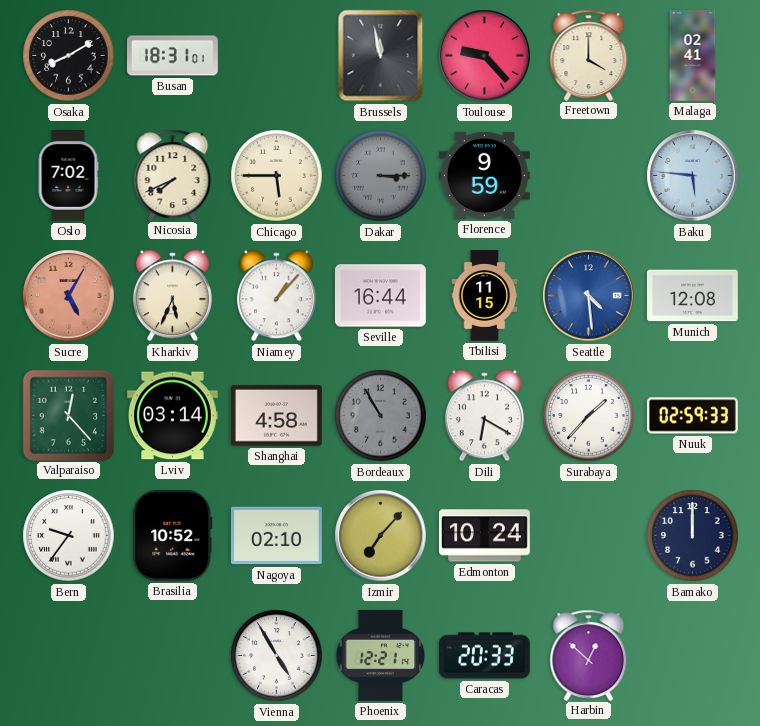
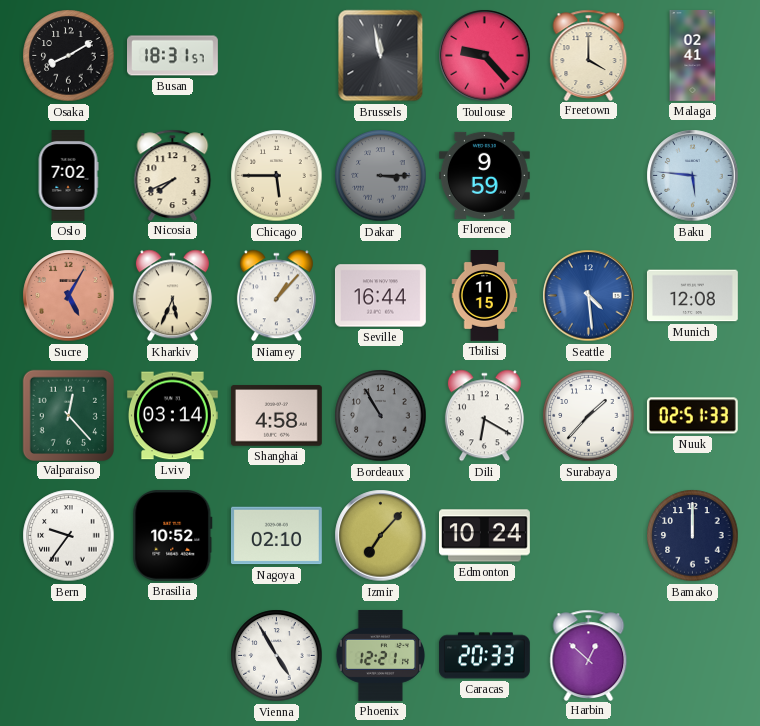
Busan: 18:31:01 -> 18:31:57
Nuuk: 02:59 -> 02:51
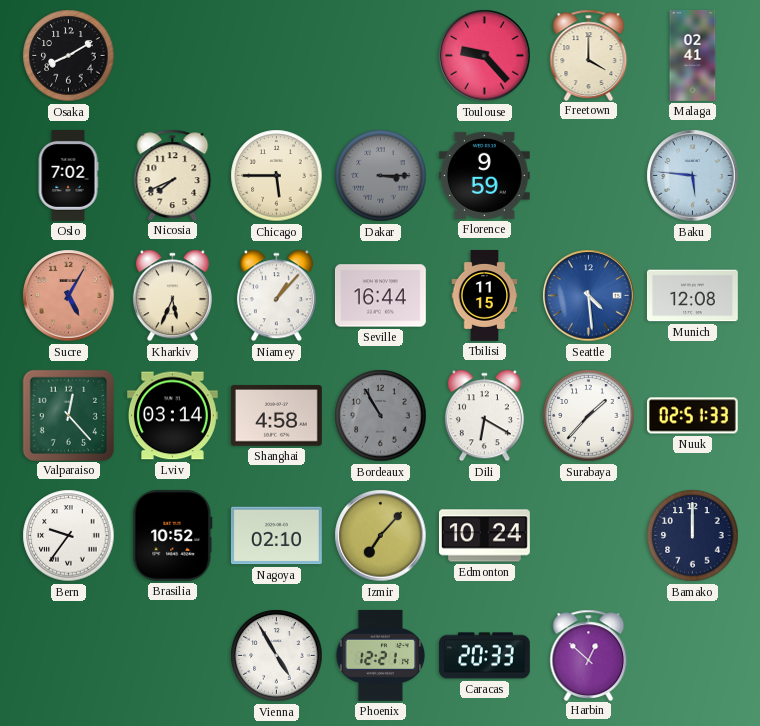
Busan: 18:31 -> none
Brussels: 11:58 -> none
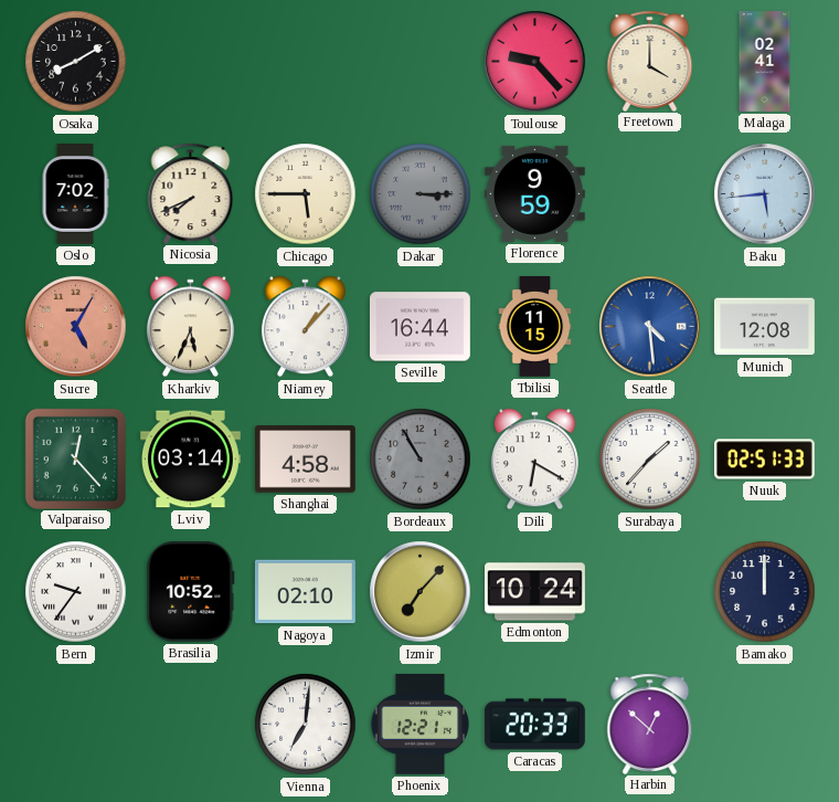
Baku: 5:46 -> 5:44
Vienna: 4:55 -> 7:01
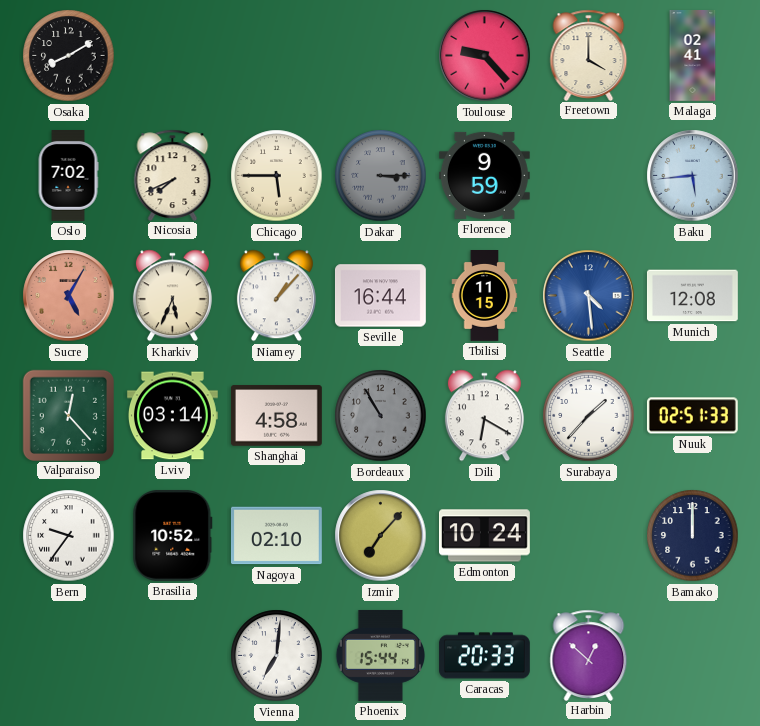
Phoenix: 12:21 -> 15:44
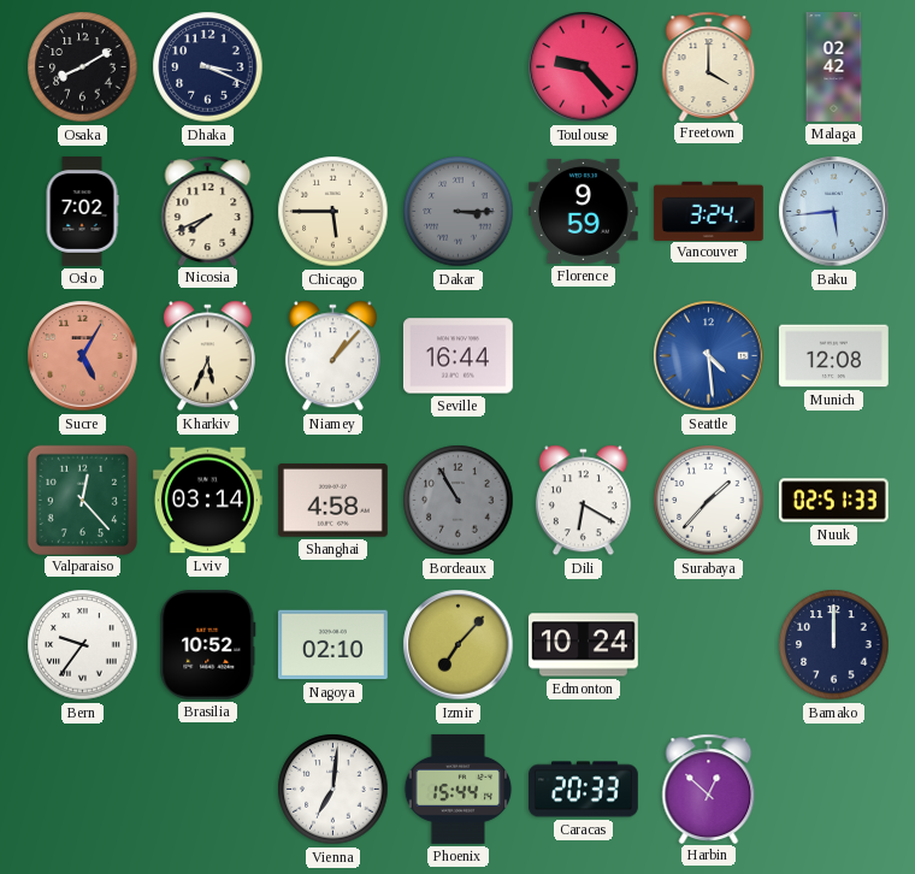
Dhaka: none -> 3:19
Malaga: 02:41 -> 02:42
Vancouver: none -> 3:24
Tbilisi: 11:15 -> none
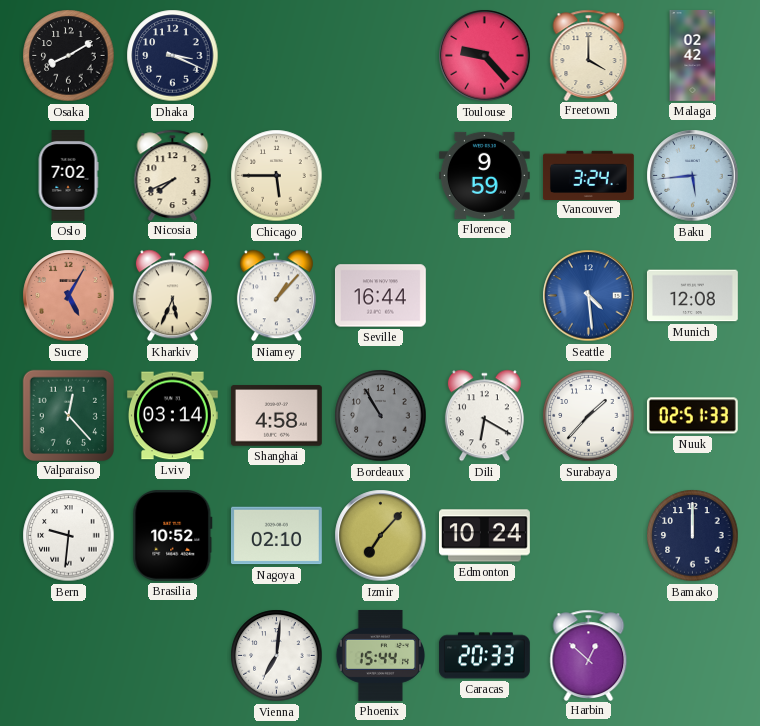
Dakar: 3:15 -> none
Bern: 9:36 -> 9:31
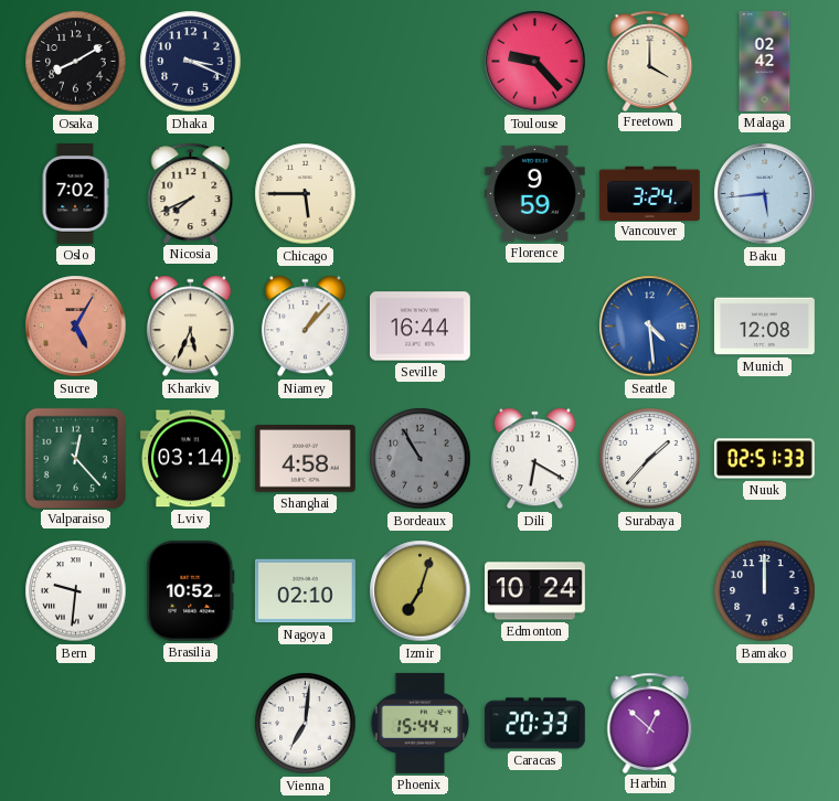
Izmir: 7:07 -> 7:03
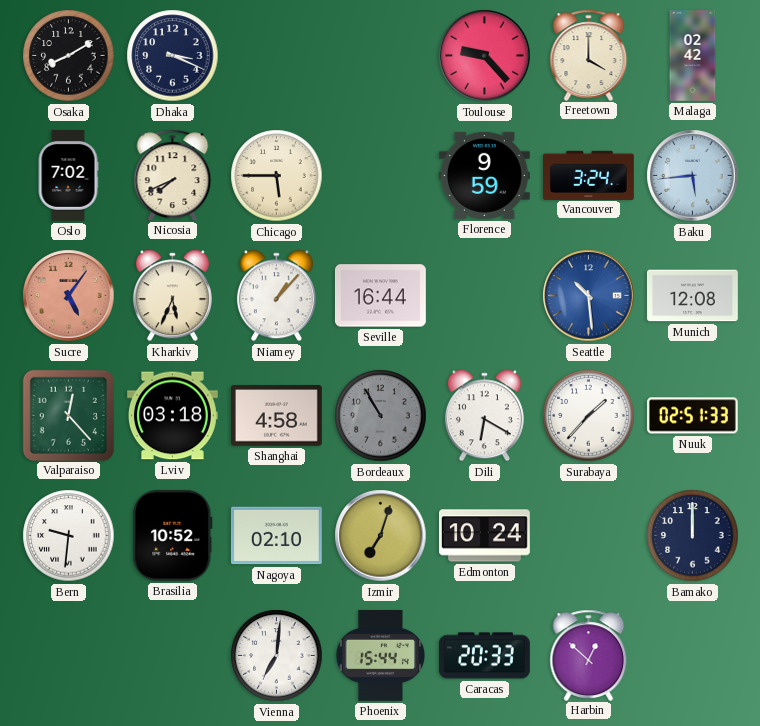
Sucre: 5:05 -> 5:06
Seattle: 4:29 -> 10:29
Lviv: 03:14 -> 03:18
